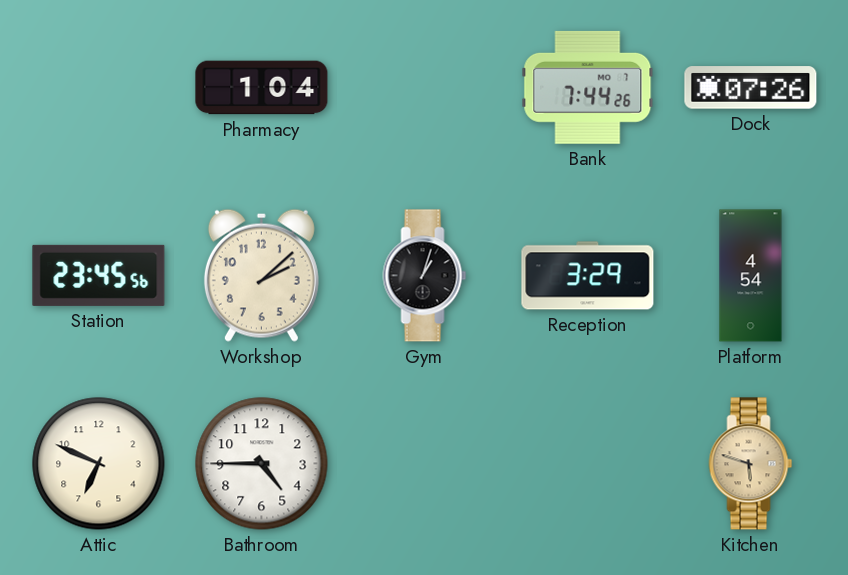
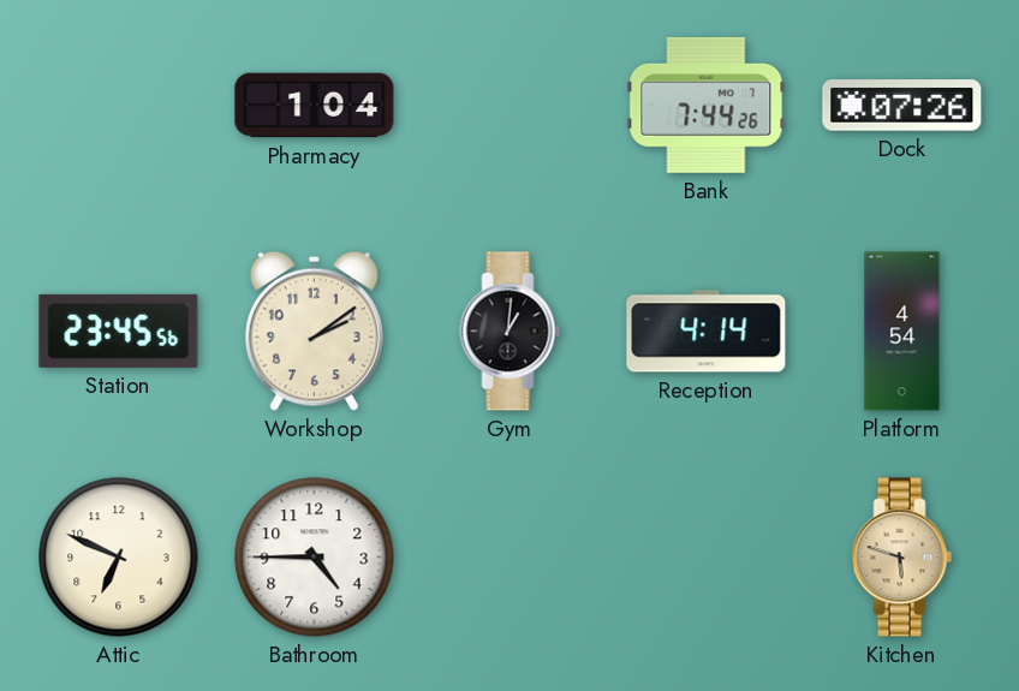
Workshop: 2:08 -> 2:09
Gym: 1:03 -> 1:01
Reception: 3:29 -> 4:14
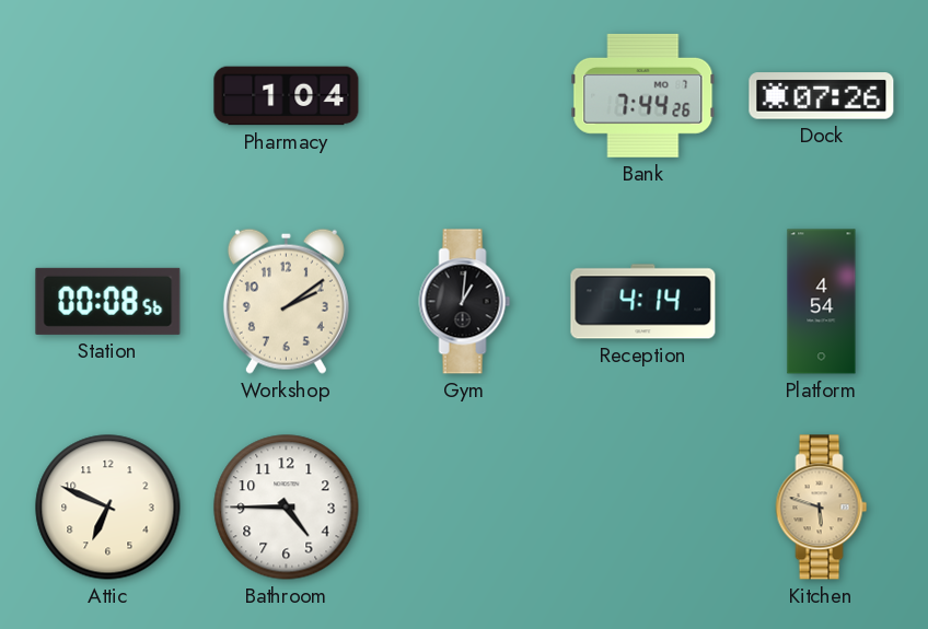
Station: 23:45 -> 00:08
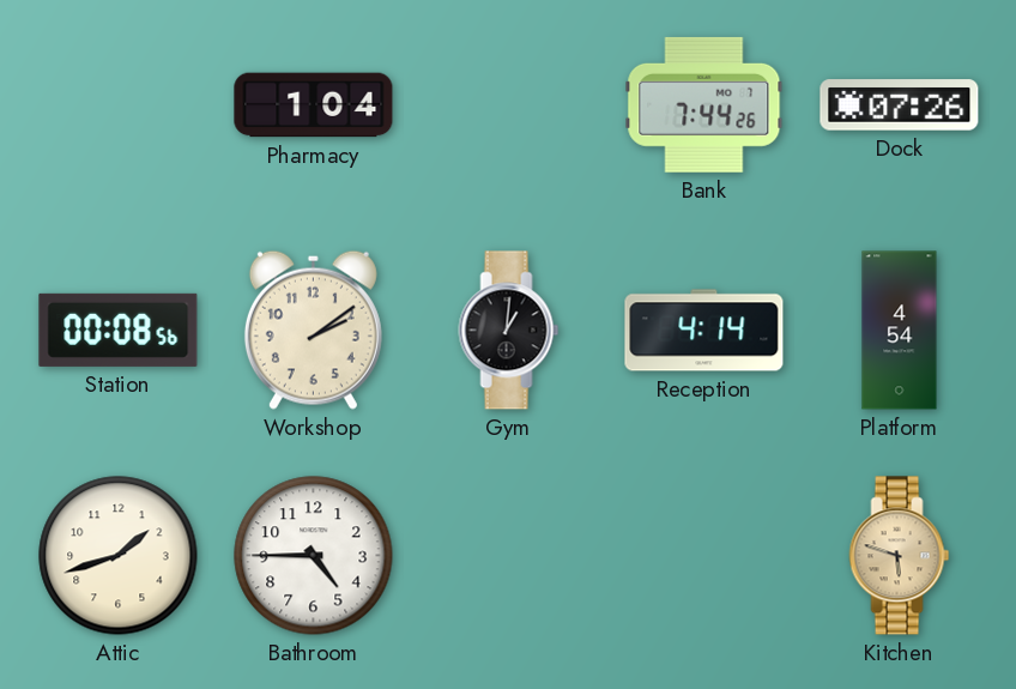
Attic: 6:49 -> 1:42
